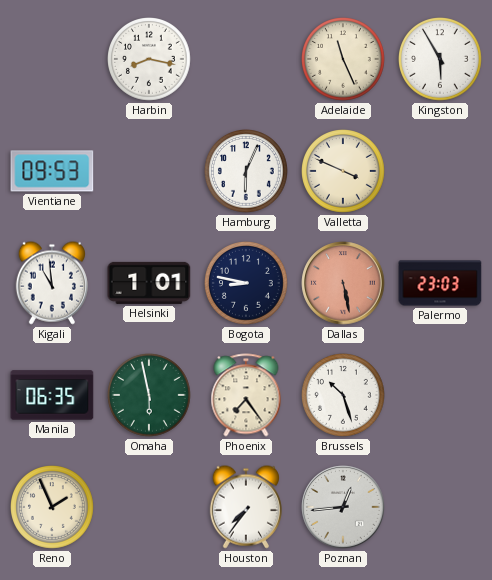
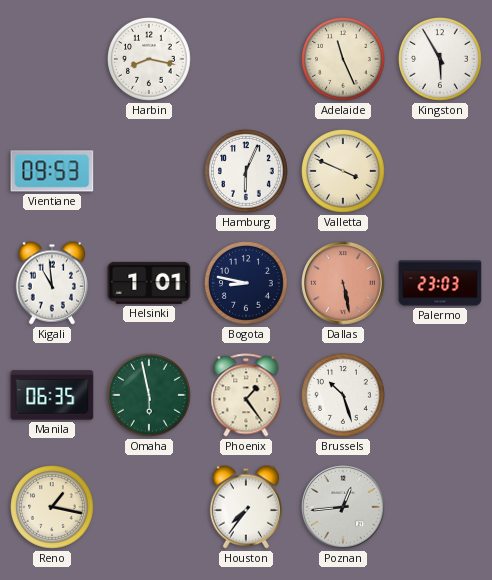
Phoenix: 7:24 -> 1:24
Reno: 1:56 -> 1:17
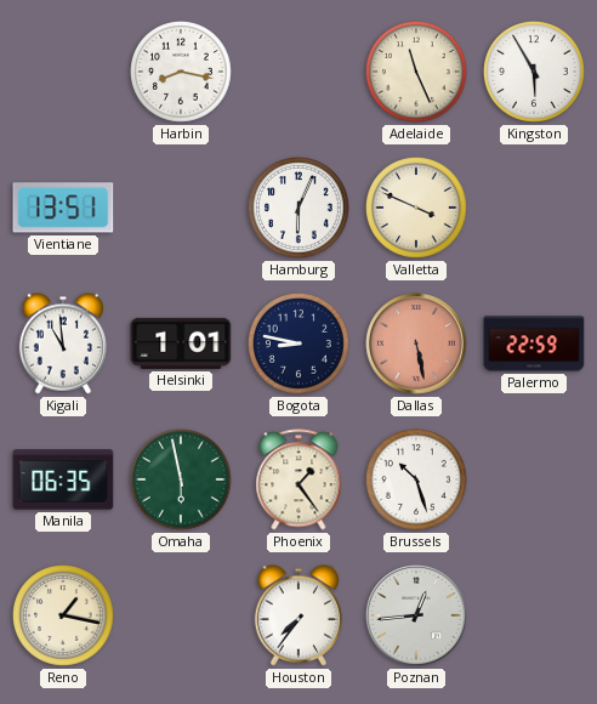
Vientiane: 09:53 -> 13:51
Palermo: 23:03 -> 22:59
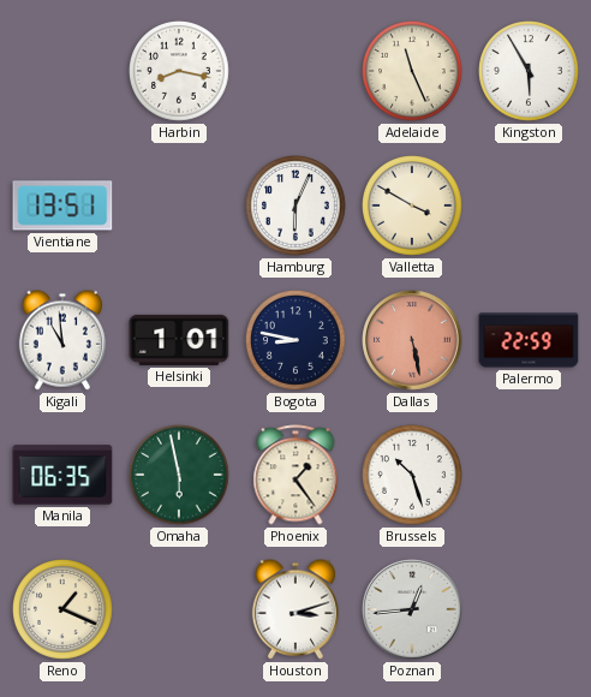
Valletta: 3:49 -> 3:50
Reno: 1:17 -> 1:19
Houston: 7:36 -> 3:12
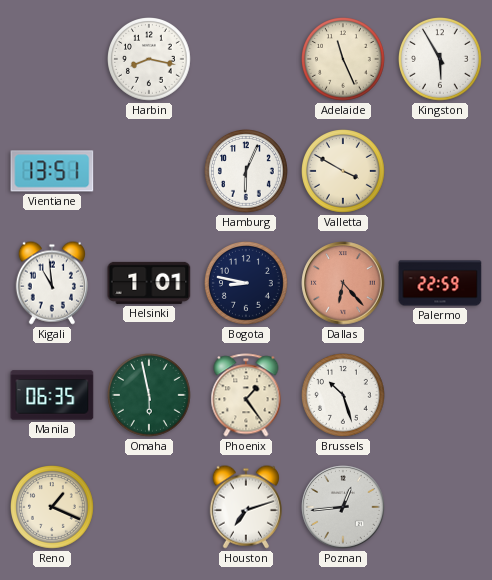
Dallas: 5:28 -> 6:23
Houston: 3:12 -> 7:12
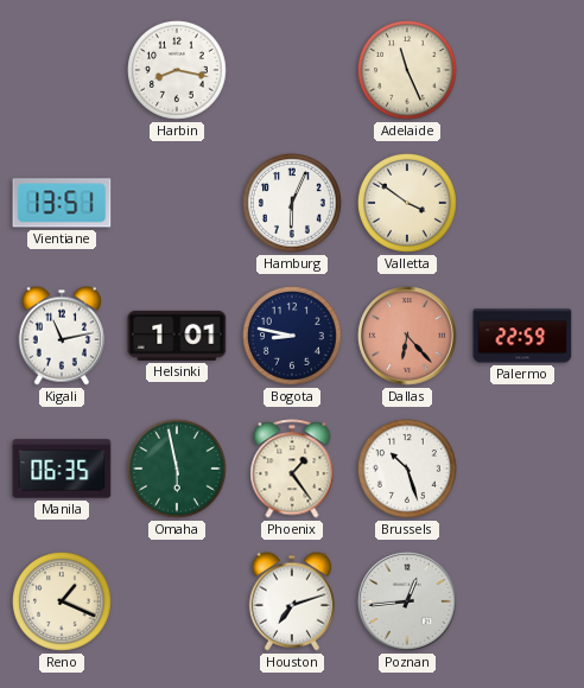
Kingston: 5:55 -> none
Valletta: 3:50 -> 3:51
Kigali: 10:59 -> 11:13
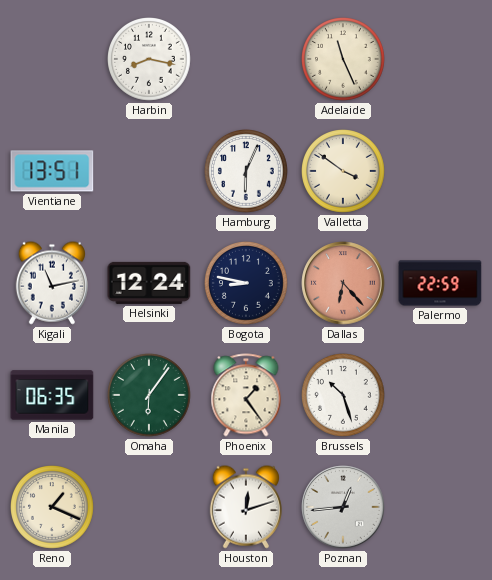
Helsinki: 1:01 -> 12:24
Omaha: 5:58 -> 6:06
Houston: 7:12 -> 12:12
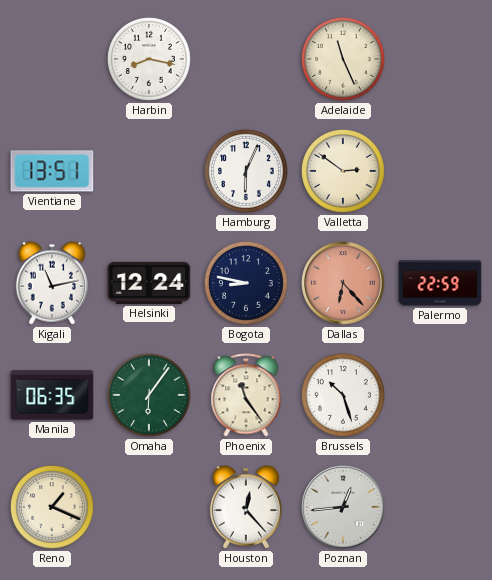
Valletta: 3:51 -> 2:51
Phoenix: 1:24 -> 11:24
Houston: 12:12 -> 12:23
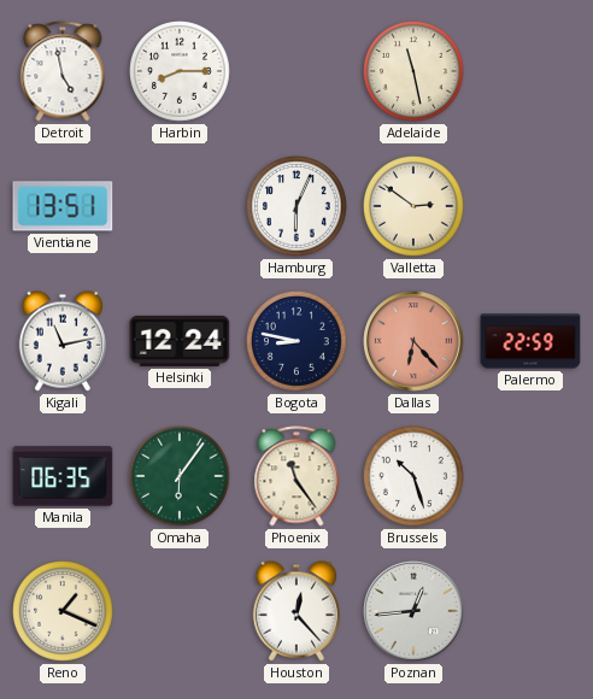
Detroit: none -> 4:58
Harbin: 8:17 -> 8:15
Adelaide: 11:26 -> 11:28
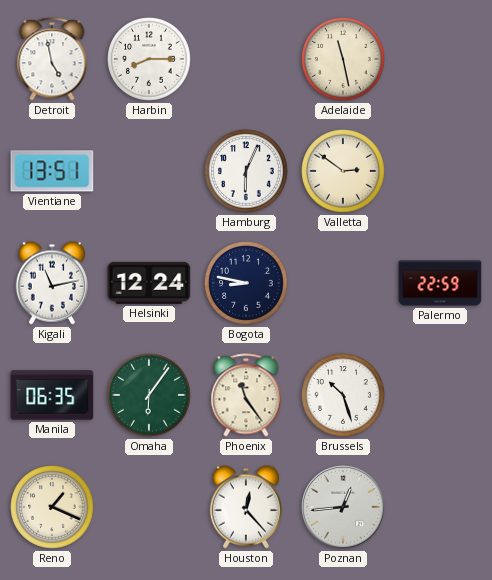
Dallas: 6:23 -> none
